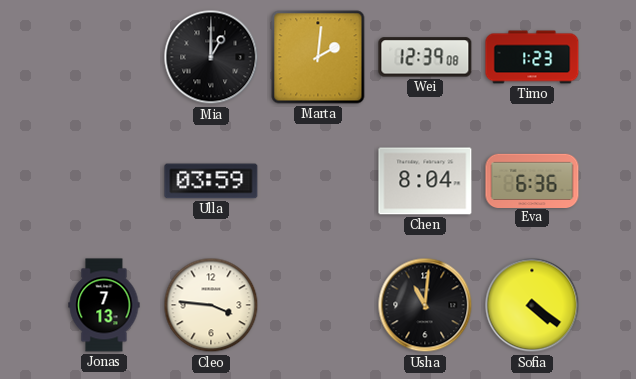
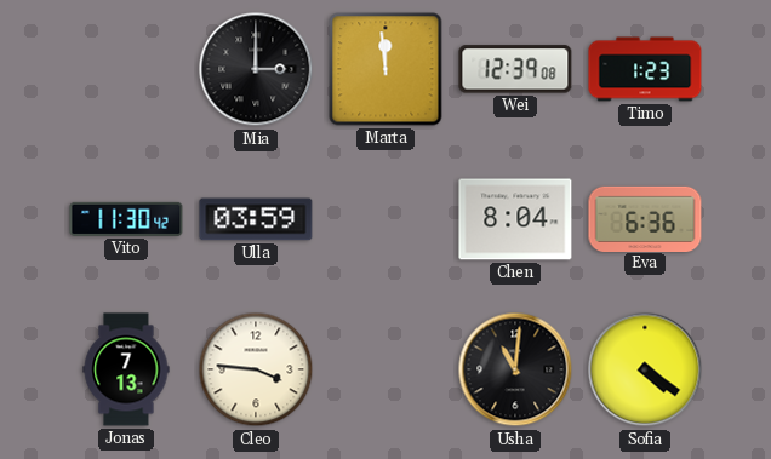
Mia: 1:00 -> 3:00
Marta: 2:01 -> 11:59
Vito: none -> 11:30
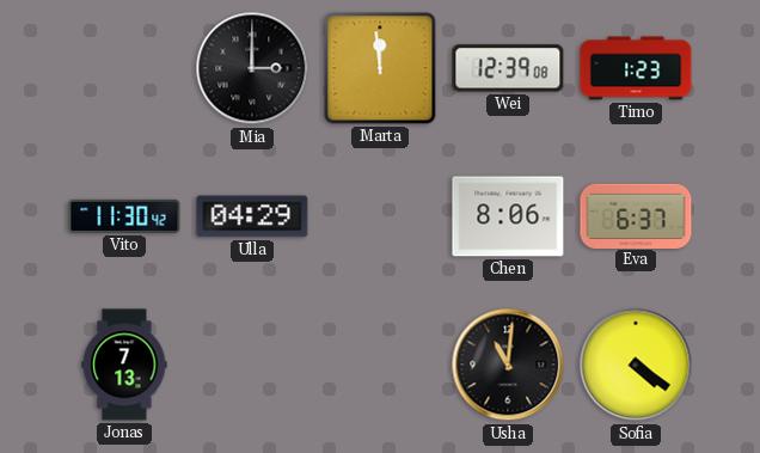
Ulla: 03:59 -> 04:29
Chen: 8:04 -> 8:06
Eva: 6:36 -> 6:37
Cleo: 3:46 -> none
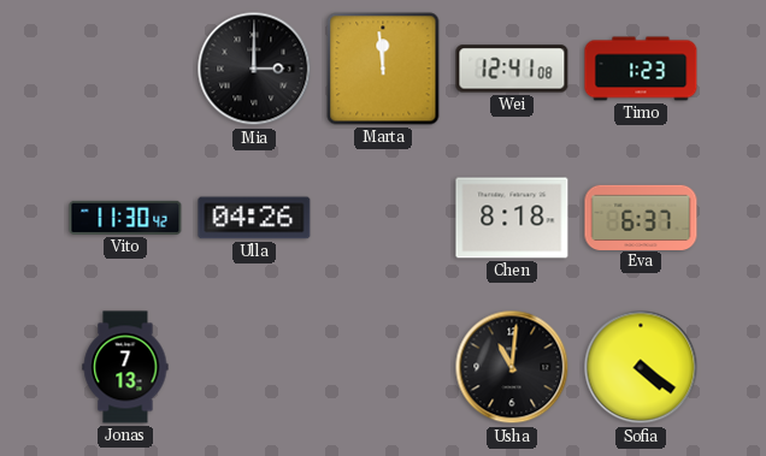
Wei: 12:39 -> 12:41
Ulla: 04:29 -> 04:26
Chen: 8:06 -> 8:18
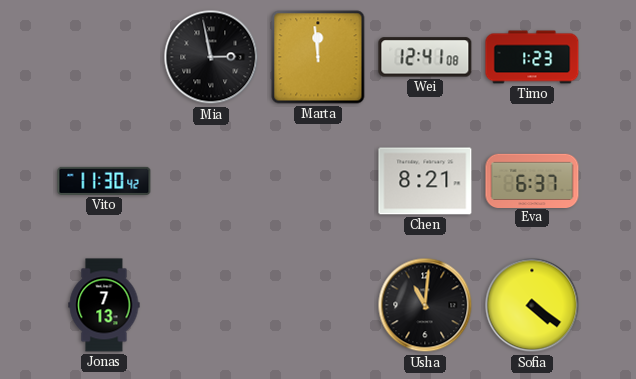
Mia: 3:00 -> 2:58
Ulla: 04:26 -> none
Chen: 8:18 -> 8:21
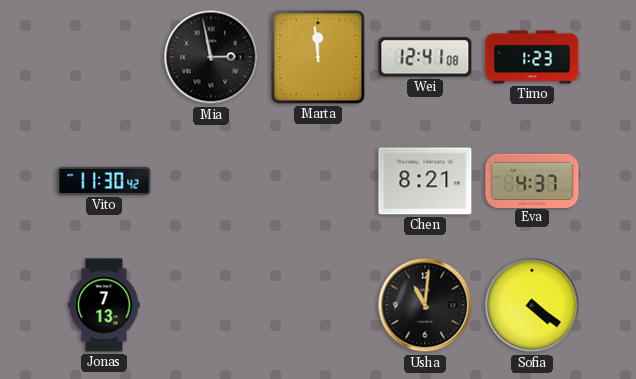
Eva: 6:37 -> 4:37
